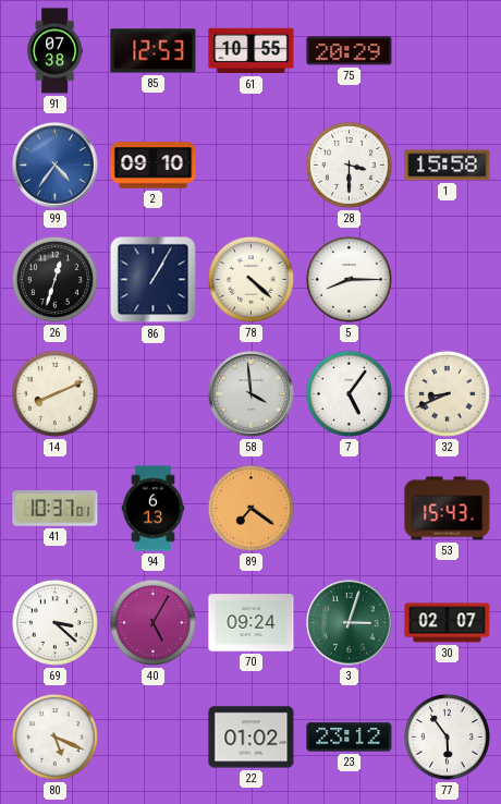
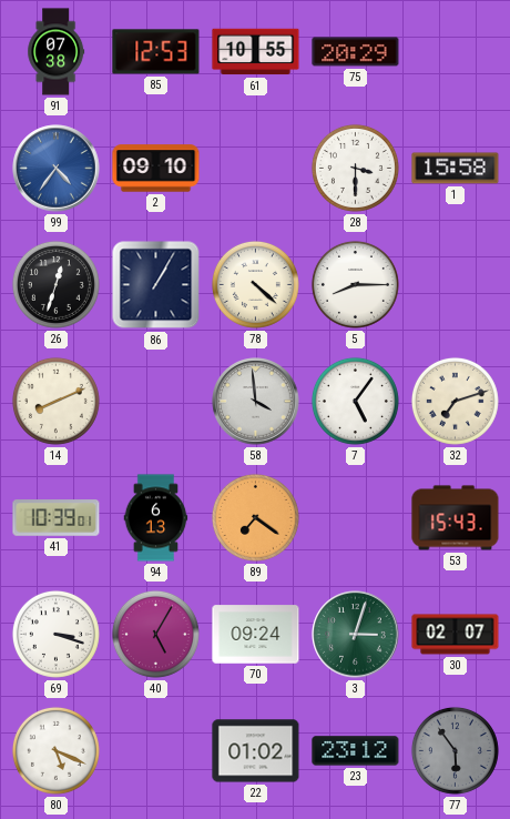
32: 8:41 -> 7:12
41: 10:37 -> 10:39
69: 3:22 -> 3:18
77 dial: white -> grey
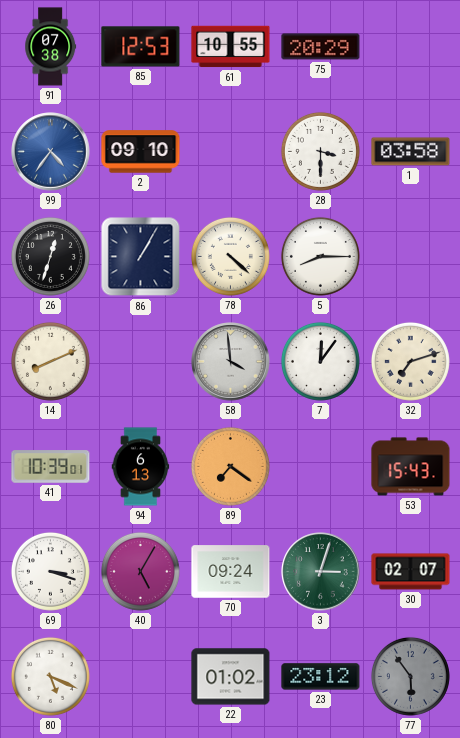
1: 15:58 -> 03:58
7: 5:06 -> 12:06
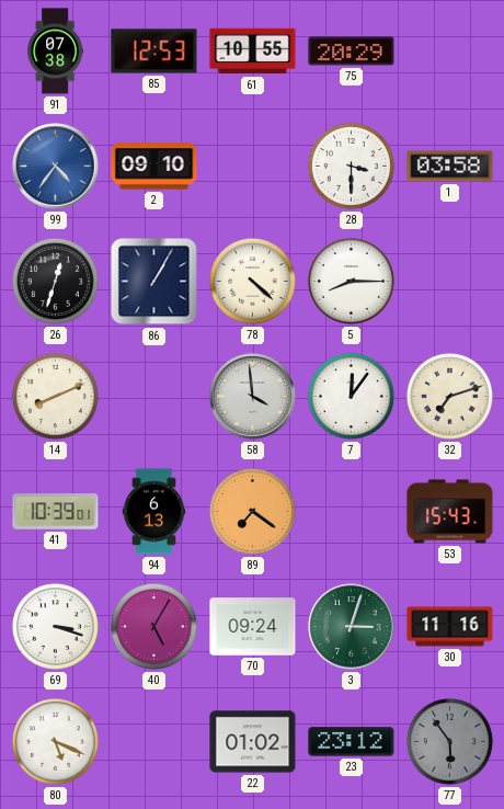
30: 02:07 -> 11:16
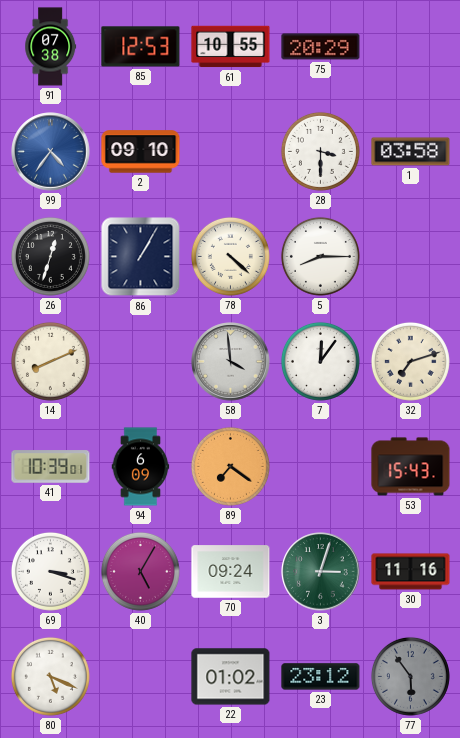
94: 6:13 -> 6:09
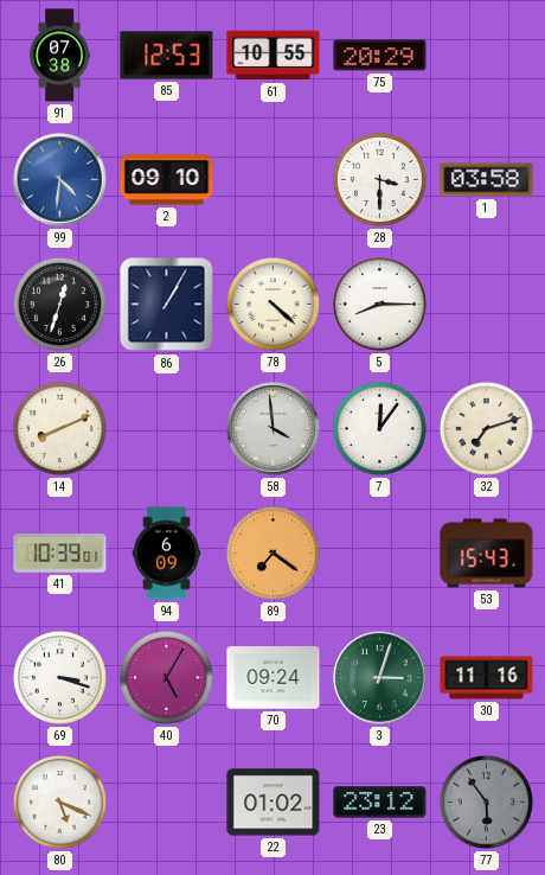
99: 4:36 -> 4:31
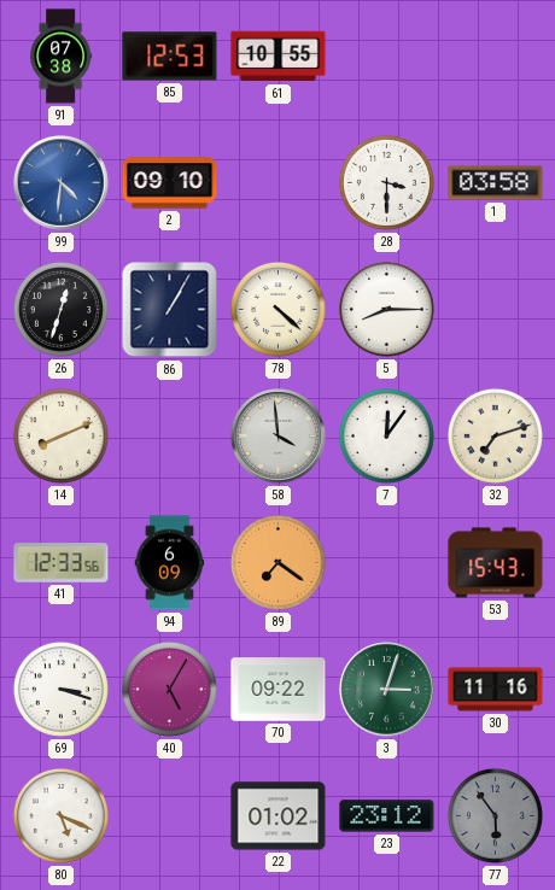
75: 20:29 -> none
41: 10:39 -> 12:33
70: 09:24 -> 09:22
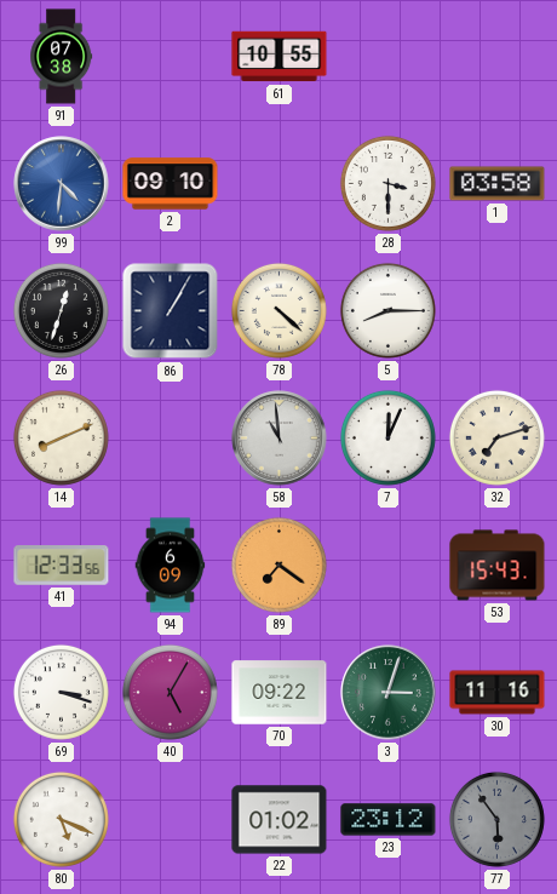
85: 12:53 -> none
58: 3:59 -> 10:59
7: 12:06 -> 12:04
